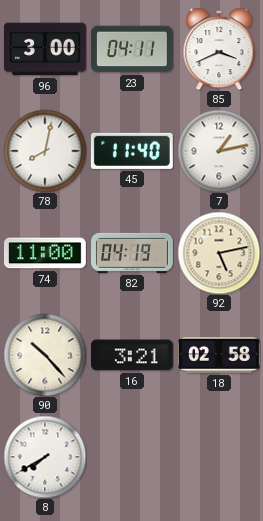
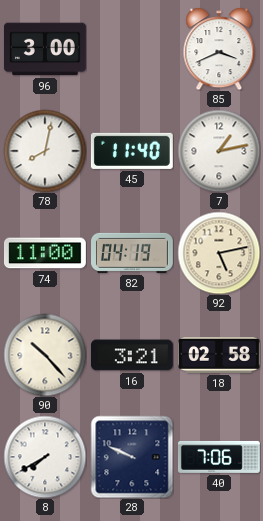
23: 04:11 -> none
28: none -> 9:49
40: none -> 7:06
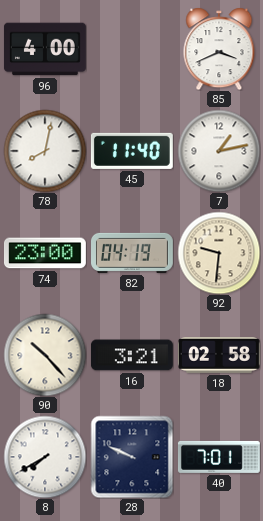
96: 3:00 -> 4:00
74: 11:00 -> 23:00
92: 5:13 -> 9:31
40: 7:06 -> 7:01
